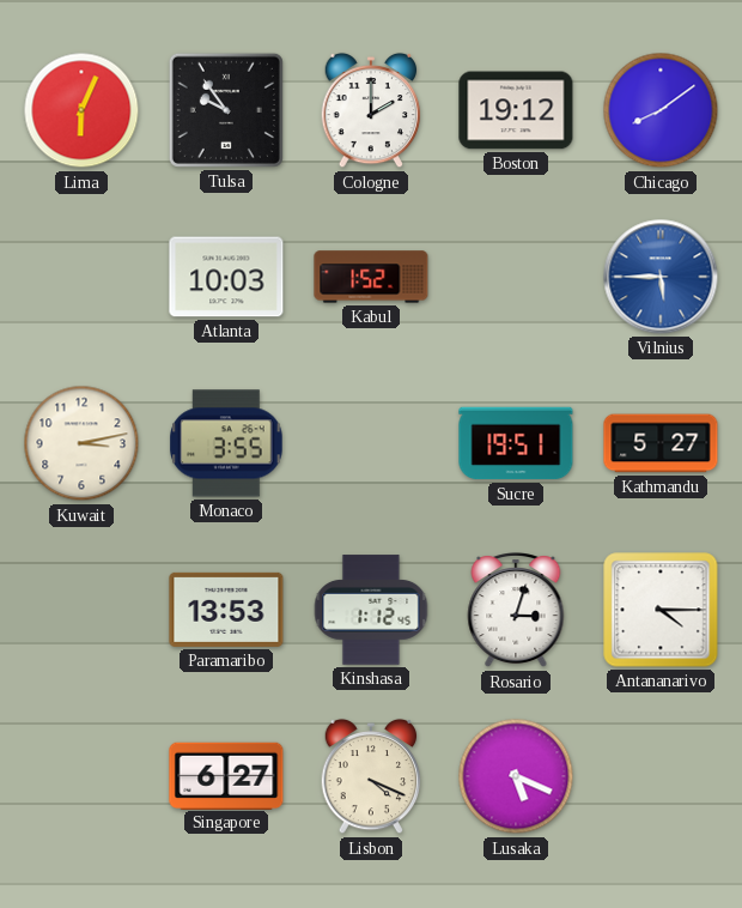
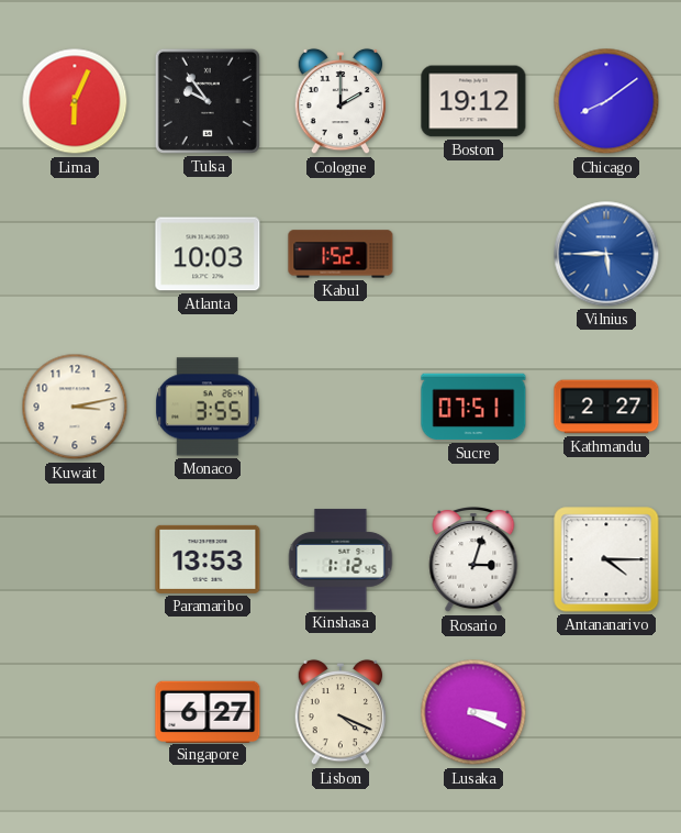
Sucre: 19:51 -> 07:51
Kathmandu: 5:27 -> 2:27
Lusaka: 5:19 -> 3:19
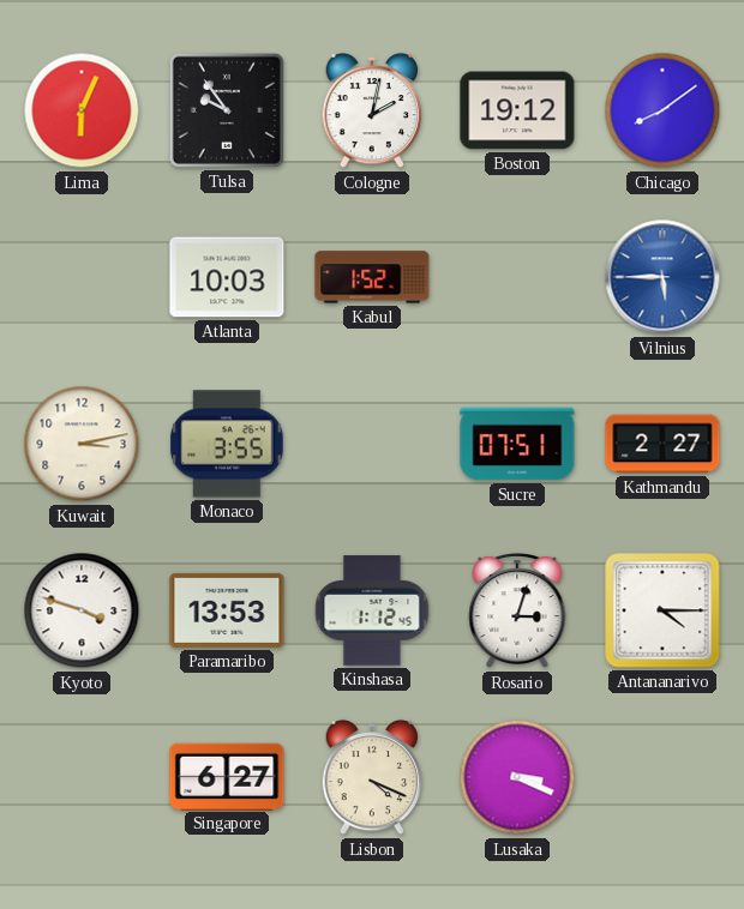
Cologne: 2:00 -> 2:02
Kyoto: none -> 3:48
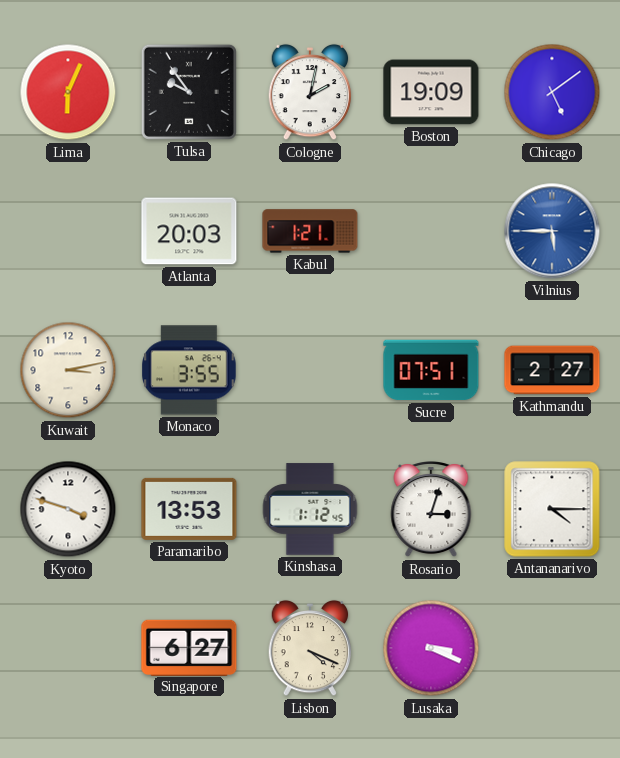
Boston: 19:12 -> 19:09
Chicago: 8:09 -> 5:09
Atlanta: 10:03 -> 20:03
Kabul: 1:52 -> 1:21
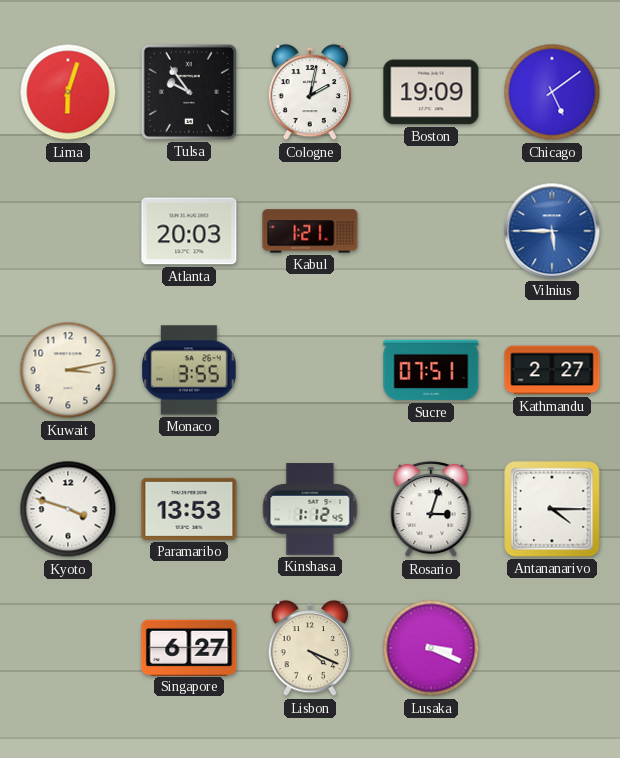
Lima: 6:04 -> 6:03
